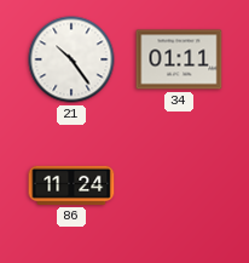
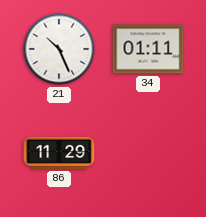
21: 10:24 -> 10:26
86: 11:24 -> 11:29
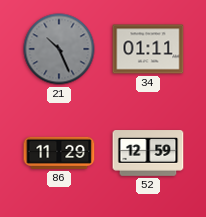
21 dial: white -> grey
52: none -> 12:59
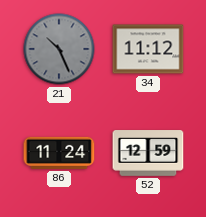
34: 01:11 -> 11:12
86: 11:29 -> 11:24
